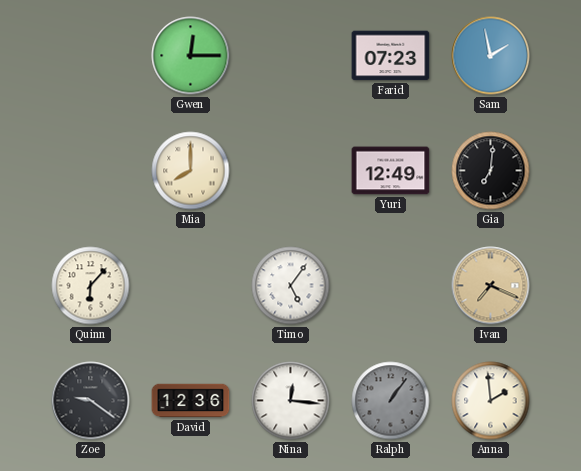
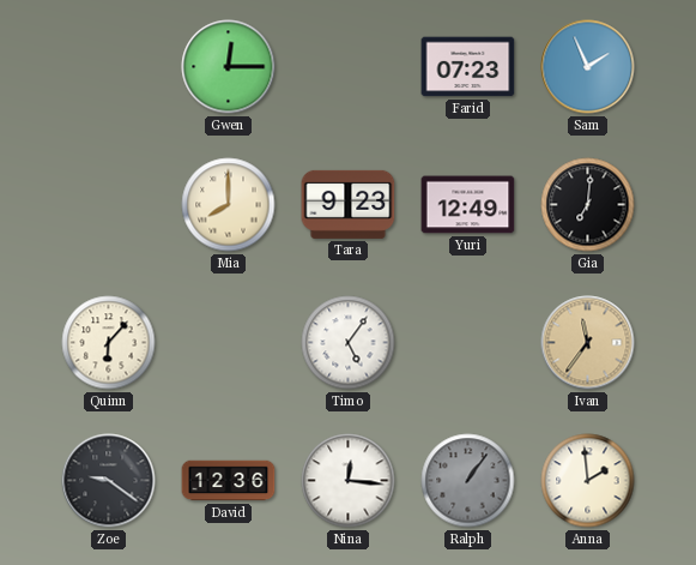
Sam: 1:58 -> 1:56
Tara: none -> 9:23
Ivan: 7:19 -> 11:36
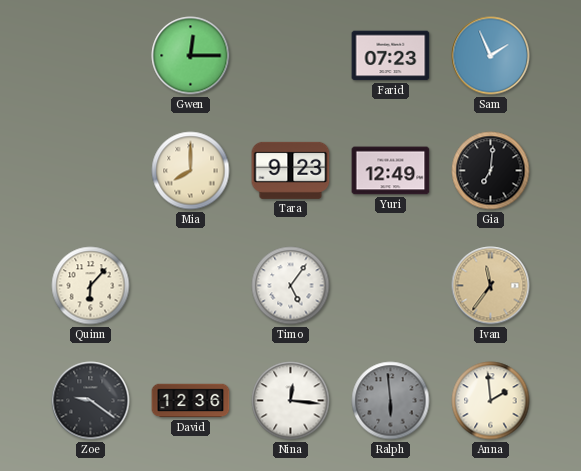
Ralph: 1:06 -> 5:59
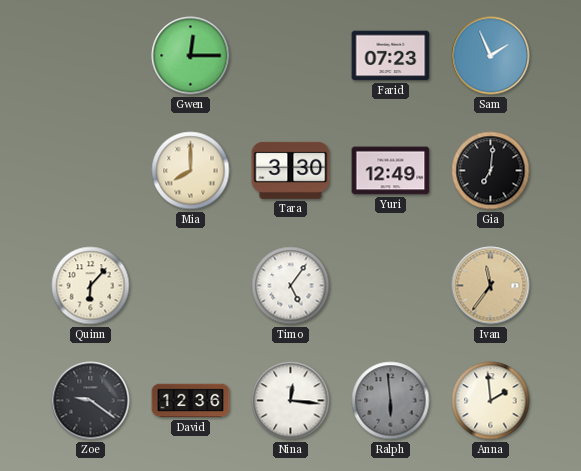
Tara: 9:23 -> 3:30
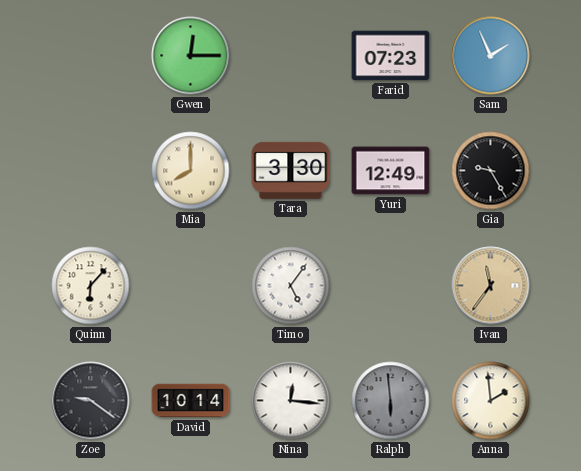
Gia: 7:01 -> 9:25
David: 12:36 -> 10:14
